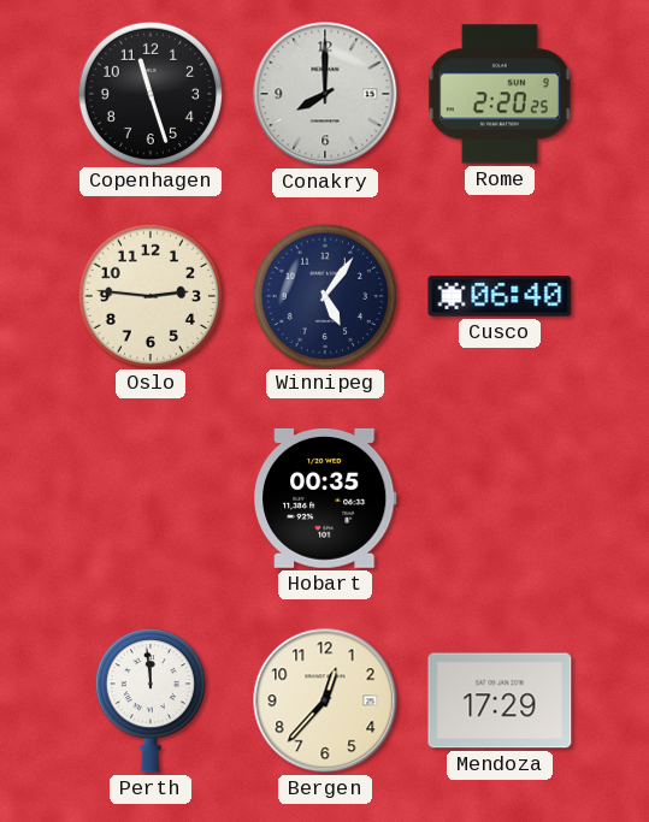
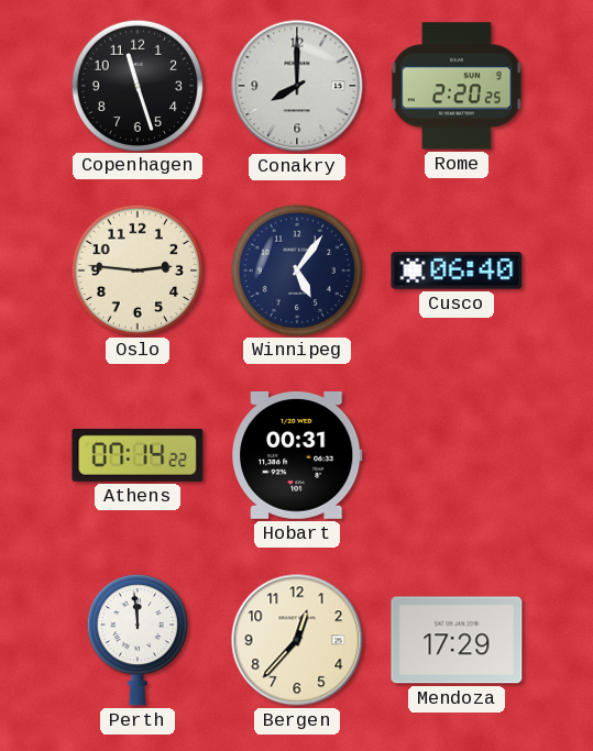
Athens: none -> 07:14
Hobart: 00:35 -> 00:31
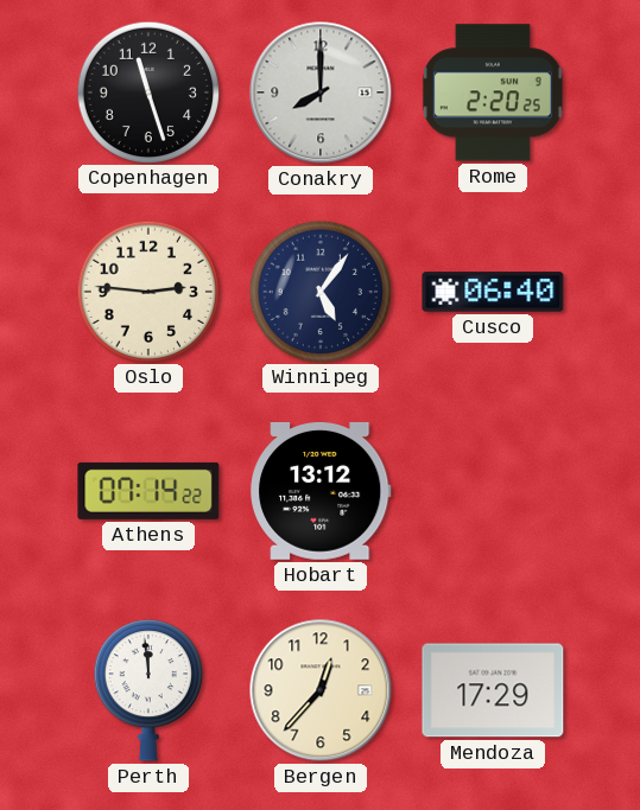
Hobart: 00:31 -> 13:12
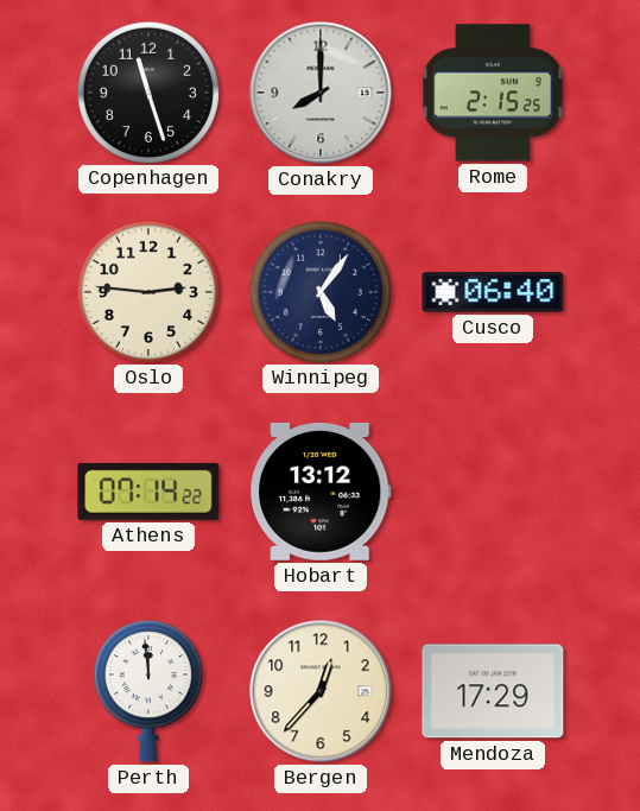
Rome: 2:20 -> 2:15
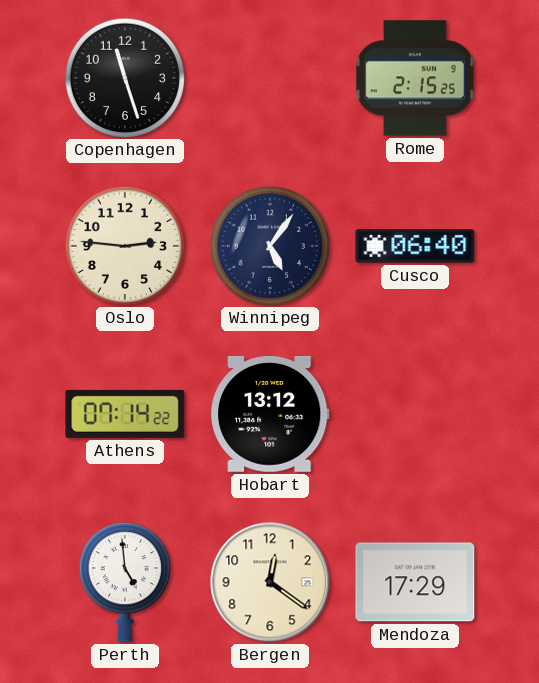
Conakry: 8:00 -> none
Perth: 11:59 -> 4:59
Bergen: 12:37 -> 12:21
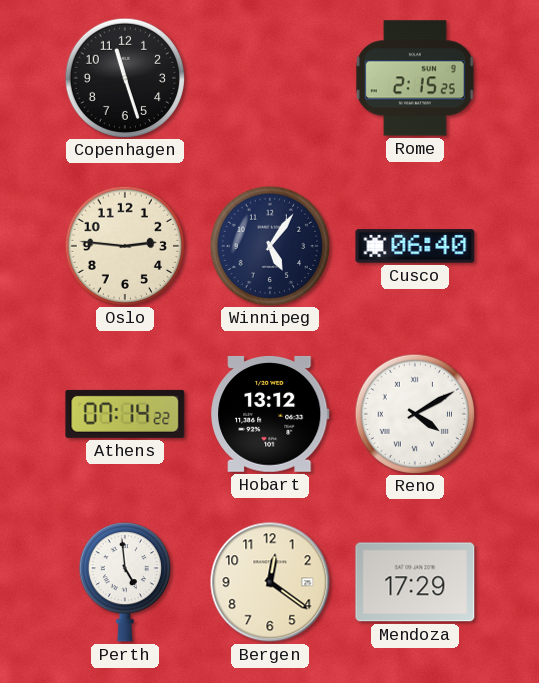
Reno: none -> 4:10
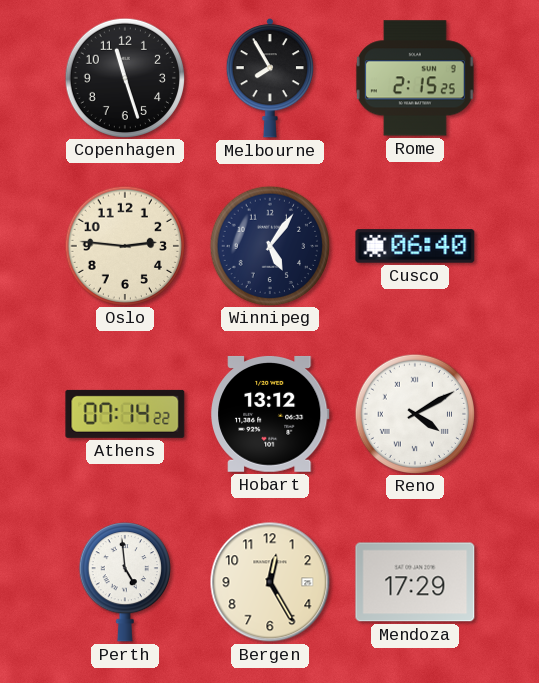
Melbourne: none -> 7:55
Bergen: 12:21 -> 12:25
